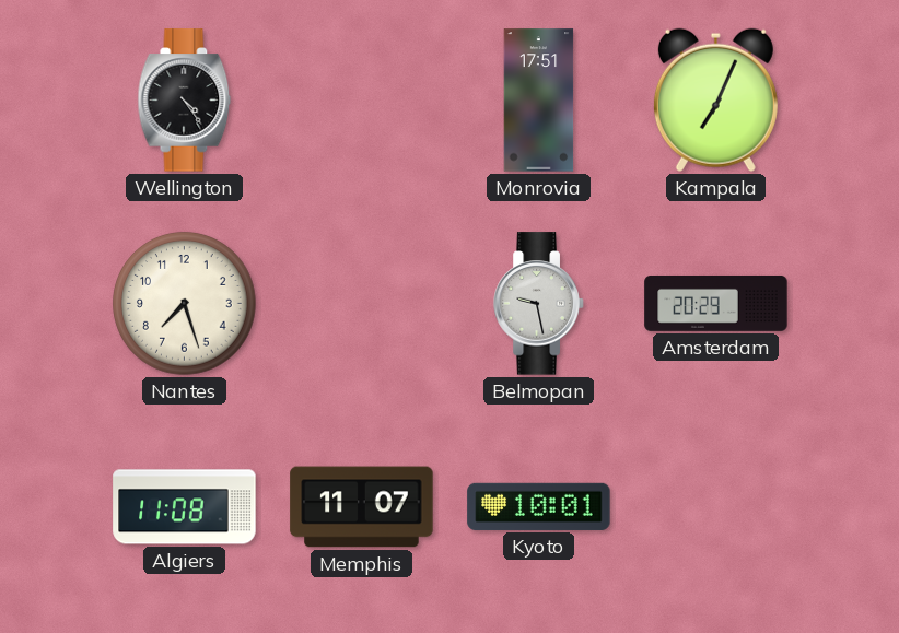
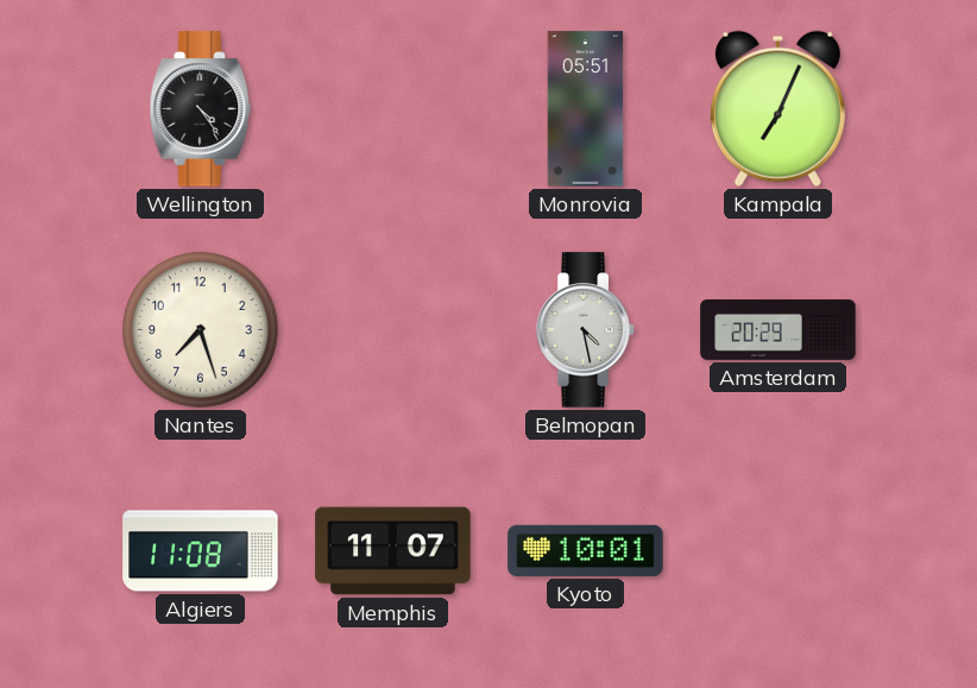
Monrovia: 17:51 -> 05:51
Belmopan: 9:28 -> 4:28
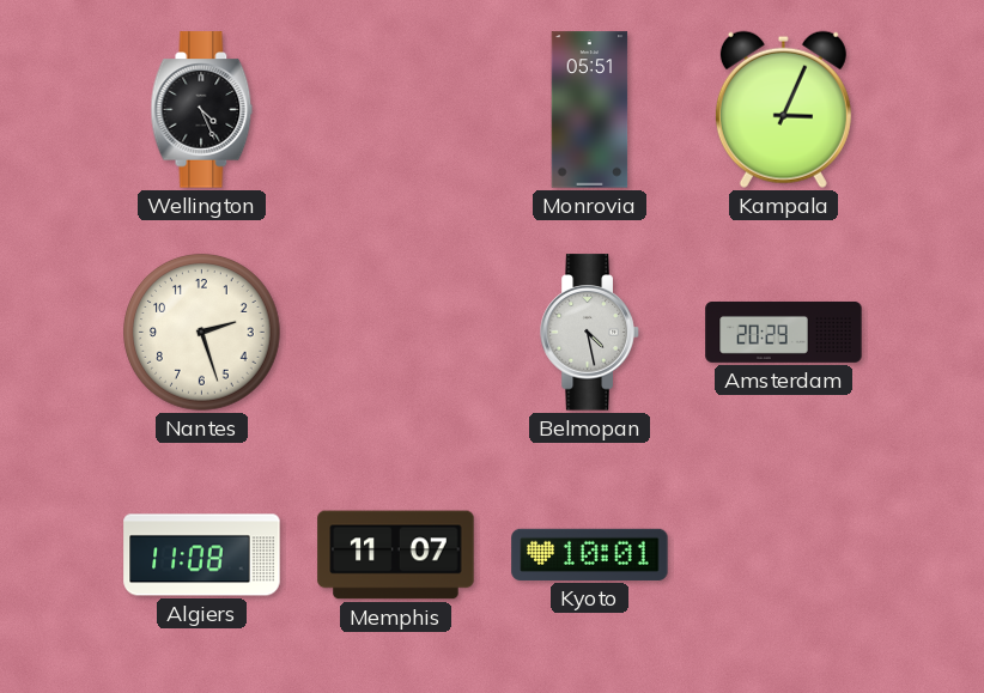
Wellington: 4:24 -> 4:26
Kampala: 7:04 -> 3:04
Nantes: 7:27 -> 2:27
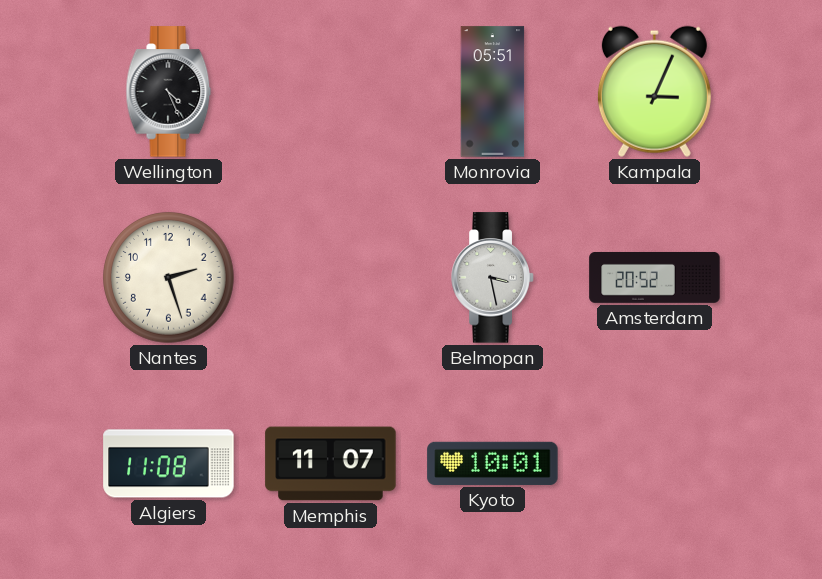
Belmopan: 4:28 -> 3:28
Amsterdam: 20:29 -> 20:52
